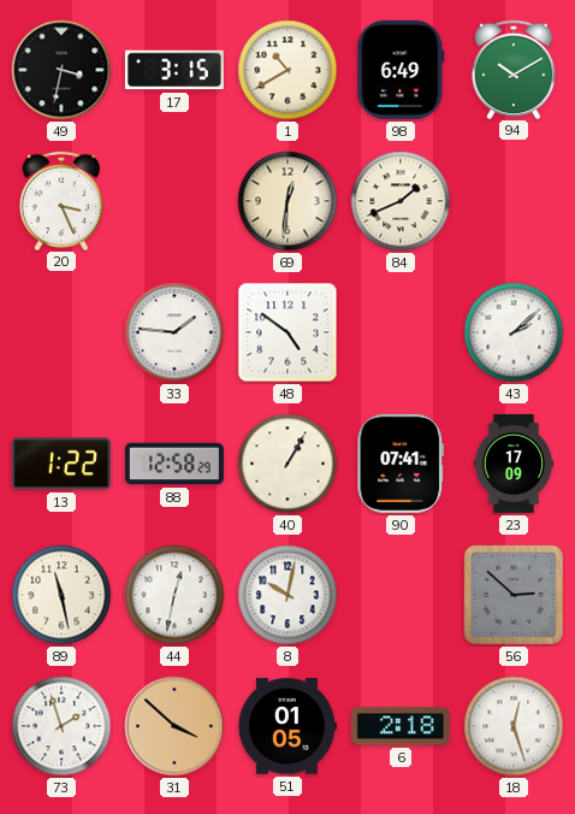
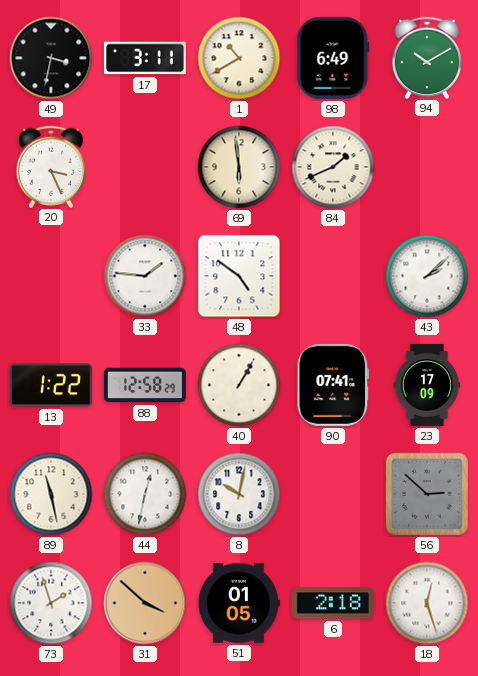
17: 3:15 -> 3:11
69: 12:31 -> 5:59
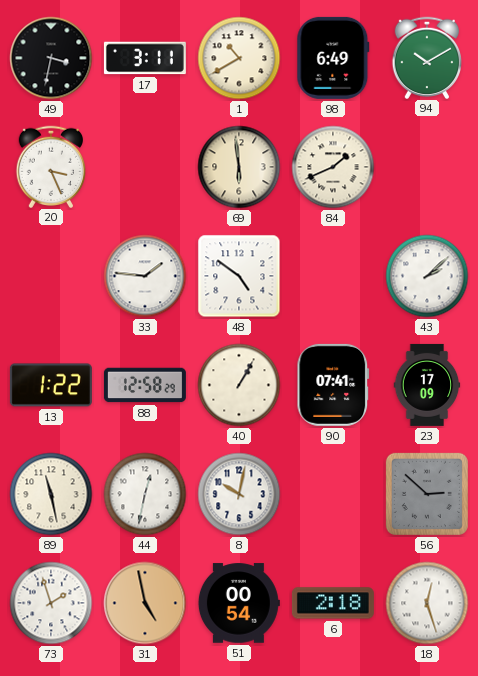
31: 3:52 -> 4:58
51: 01:05 -> 00:54
